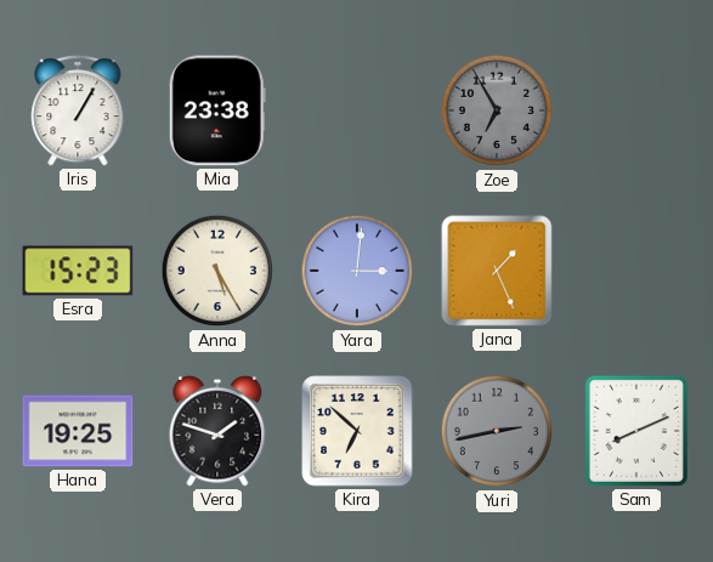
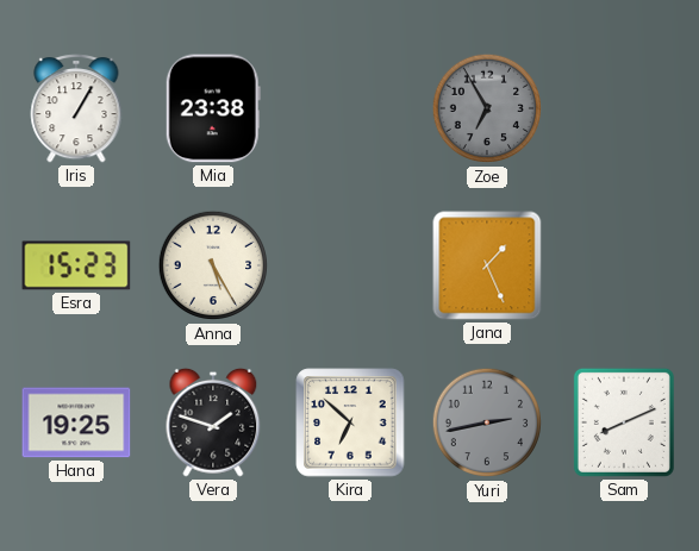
Yara: 3:01 -> none
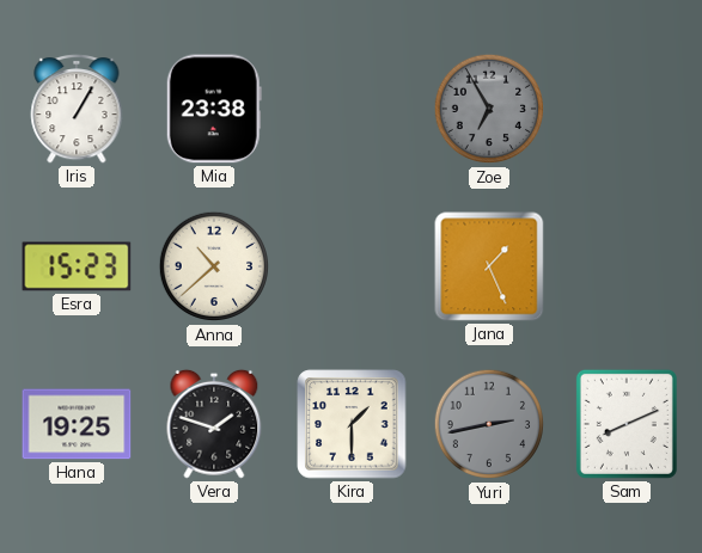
Anna: 5:25 -> 10:38
Kira: 6:52 -> 1:30
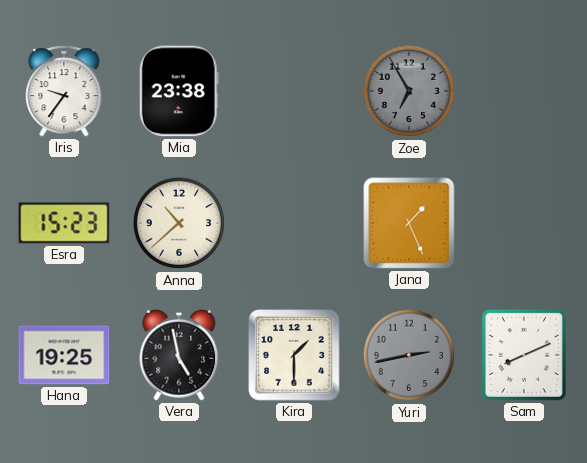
Iris: 1:05 -> 9:36
Vera: 1:48 -> 4:58
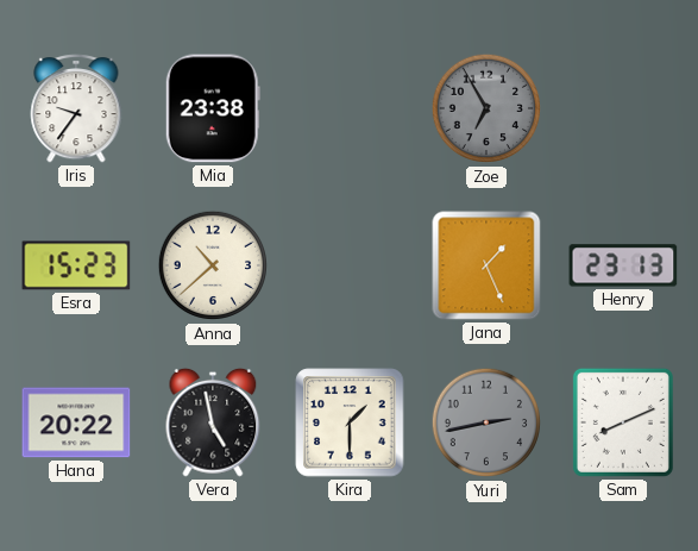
Henry: none -> 23:13
Hana: 19:25 -> 20:22
